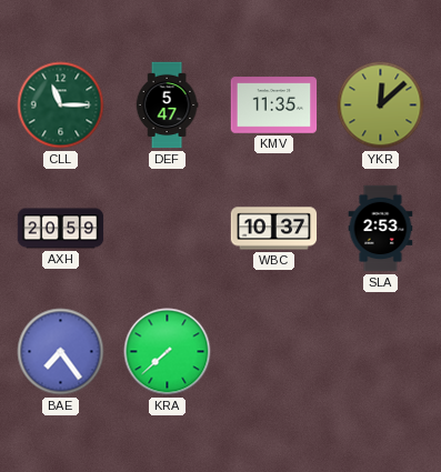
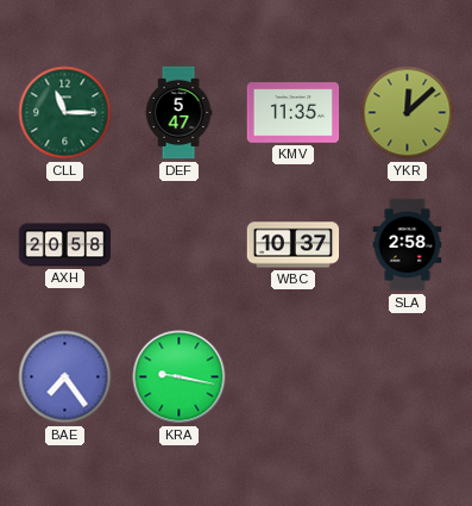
AXH: 20:59 -> 20:58
SLA: 2:53 -> 2:58
KRA: 7:38 -> 9:17
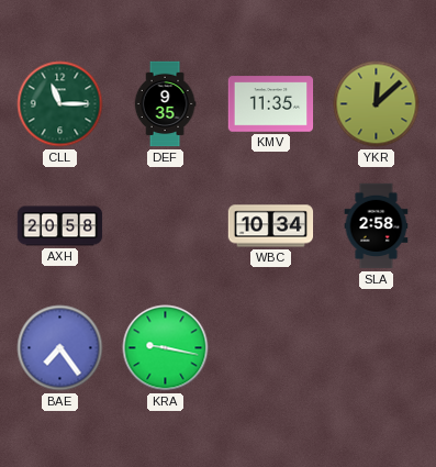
DEF: 5:47 -> 9:35
WBC: 10:37 -> 10:34
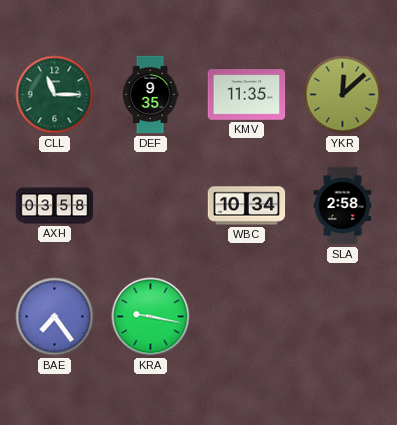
AXH: 20:58 -> 03:58
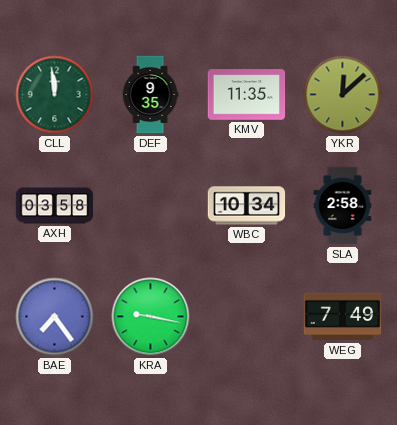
CLL: 11:15 -> 11:59
WEG: none -> 7:49
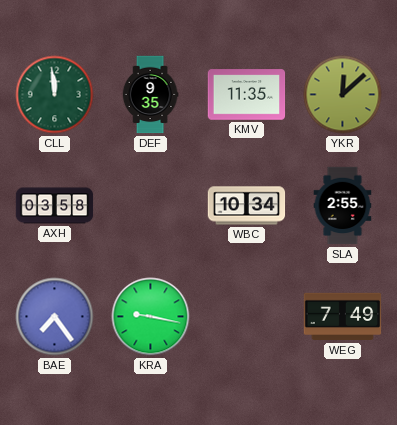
SLA: 2:58 -> 2:55
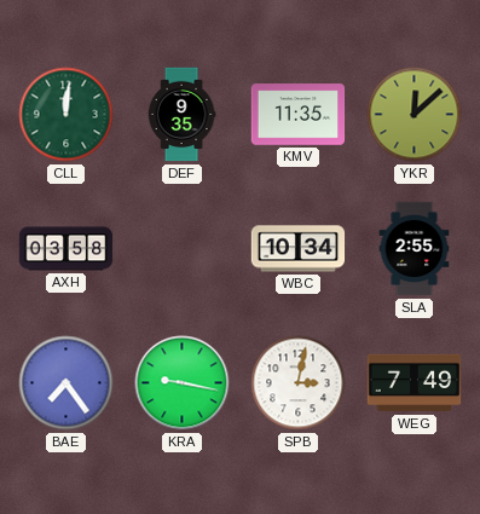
CLL: 11:59 -> 12:01
SPB: none -> 3:02
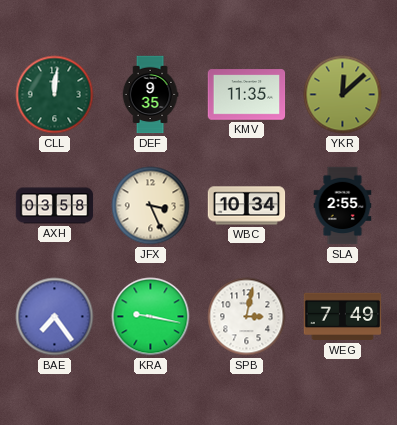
JFX: none -> 3:26
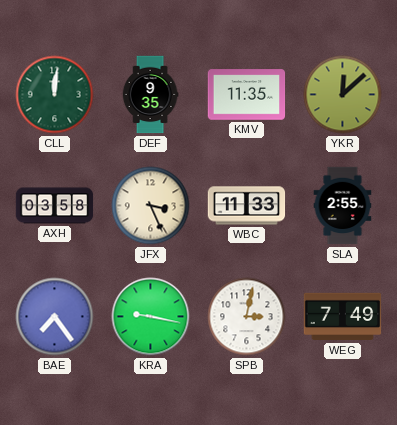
WBC: 10:34 -> 11:33
